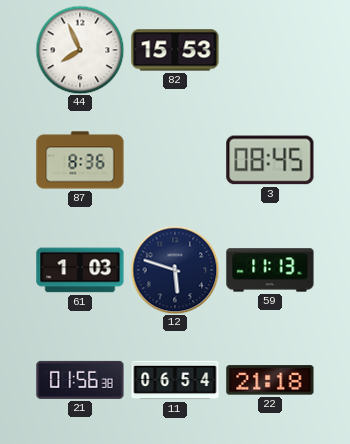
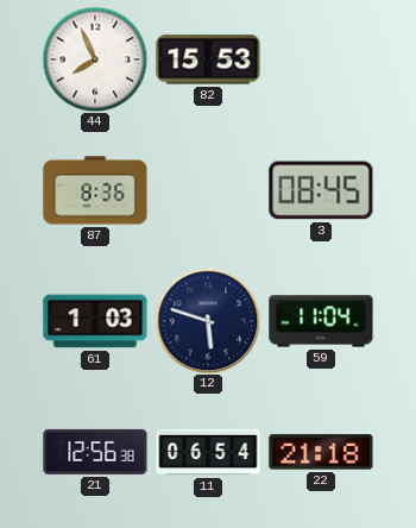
59: 11:13 -> 11:04
21: 01:56 -> 12:56
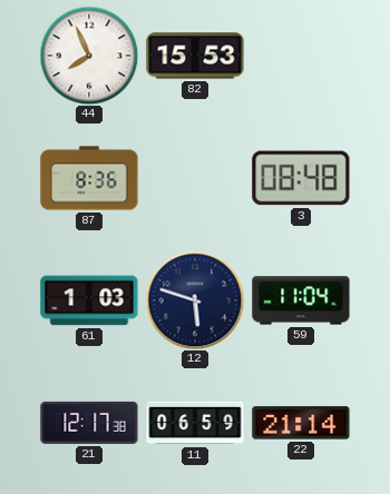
3: 08:45 -> 08:48
21: 12:56 -> 12:17
11: 06:54 -> 06:59
22: 21:18 -> 21:14
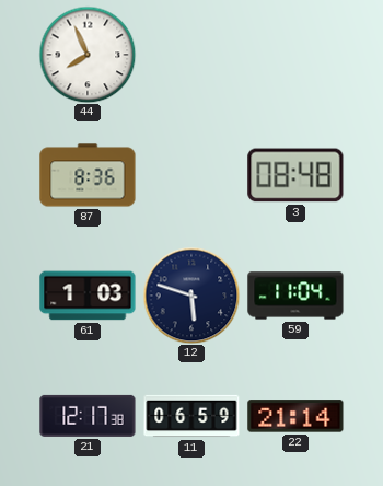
82: 15:53 -> none
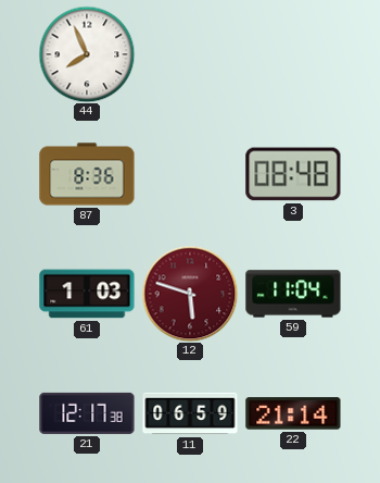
12 dial: navy -> burgundy
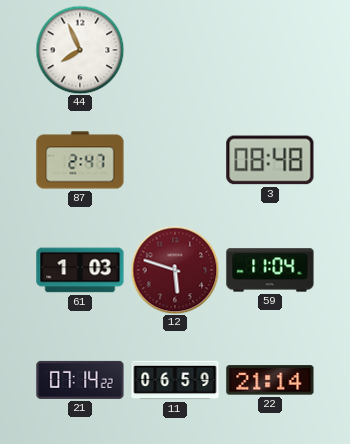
87: 8:36 -> 2:47
21: 12:17 -> 07:14
